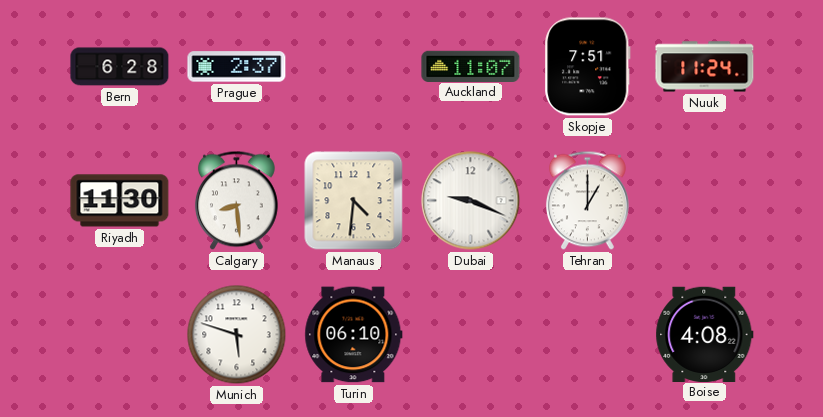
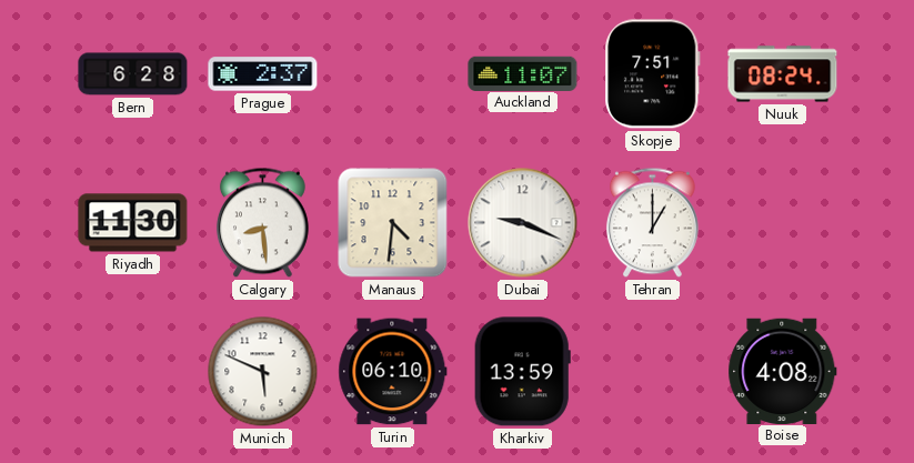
Nuuk: 11:24 -> 08:24
Munich: 5:48 -> 5:49
Kharkiv: none -> 13:59
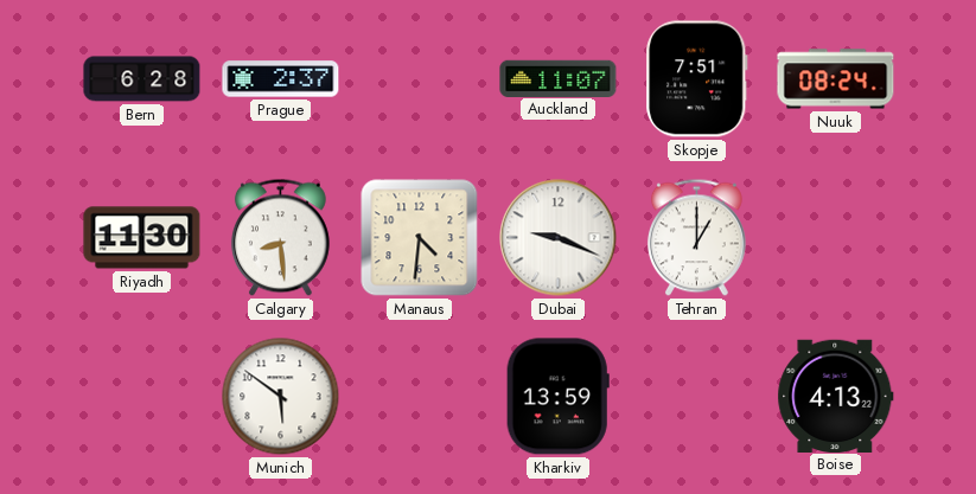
Munich: 5:49 -> 5:51
Turin: 06:10 -> none
Boise: 4:08 -> 4:13
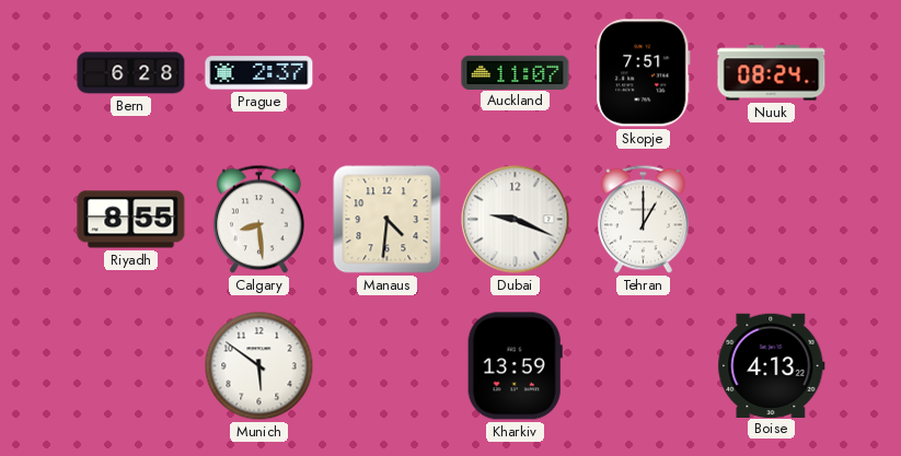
Riyadh: 11:30 -> 8:55
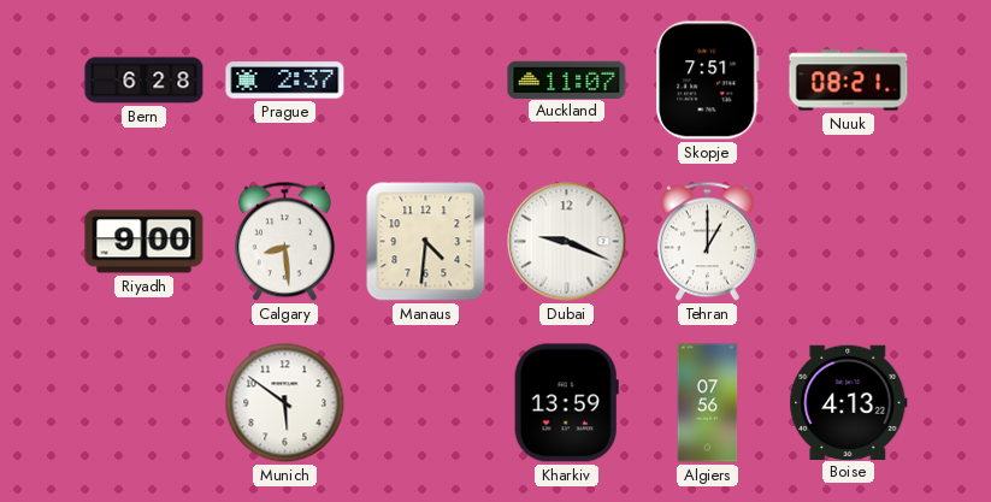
Nuuk: 08:24 -> 08:21
Riyadh: 8:55 -> 9:00
Algiers: none -> 07:56
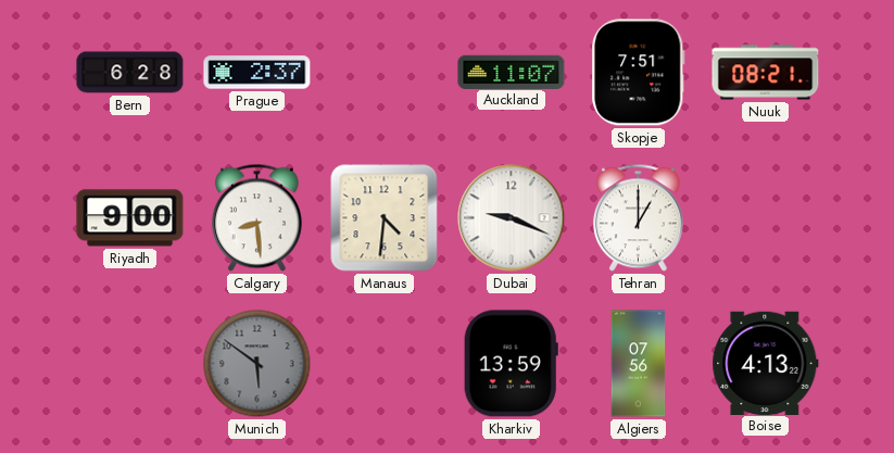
Munich dial: white -> grey
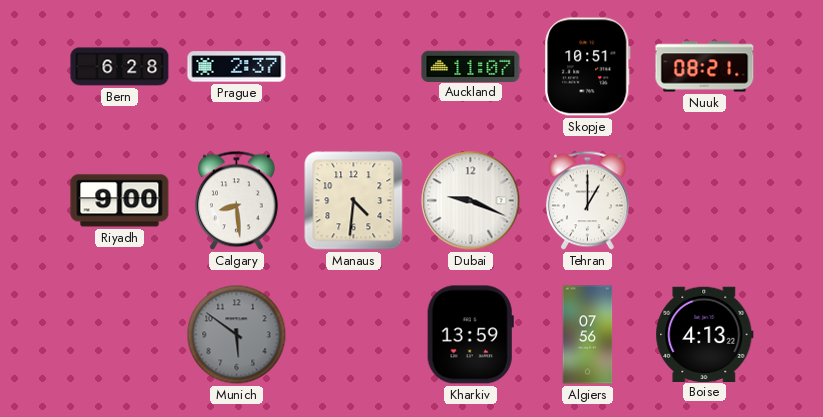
Skopje: 7:51 -> 10:51
